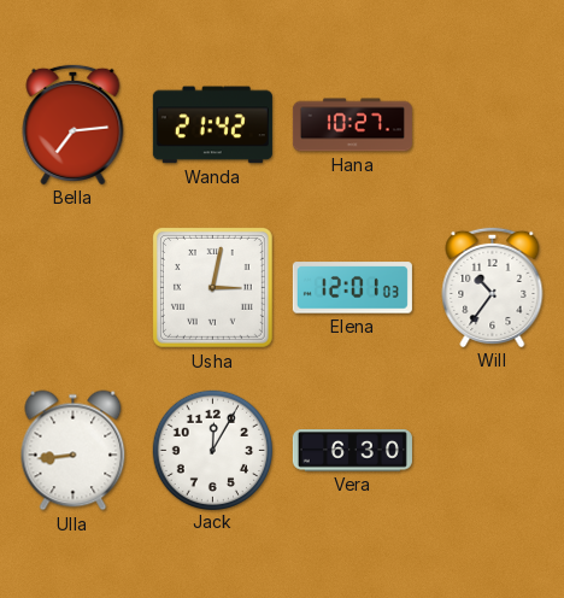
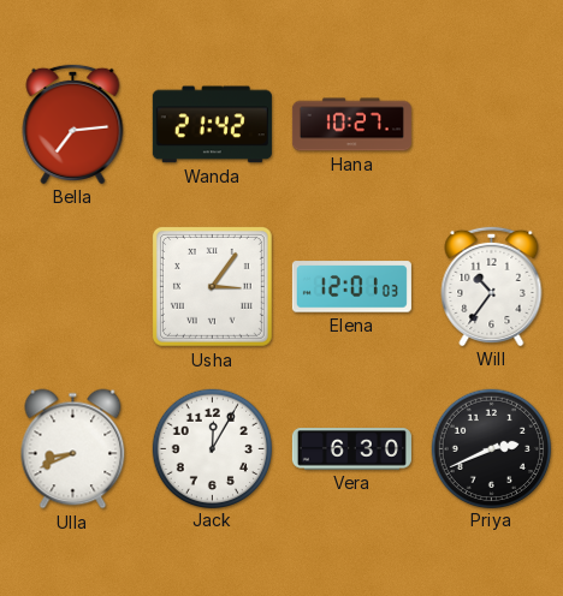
Usha: 3:02 -> 3:06
Ulla: 8:44 -> 8:41
Priya: none -> 2:41
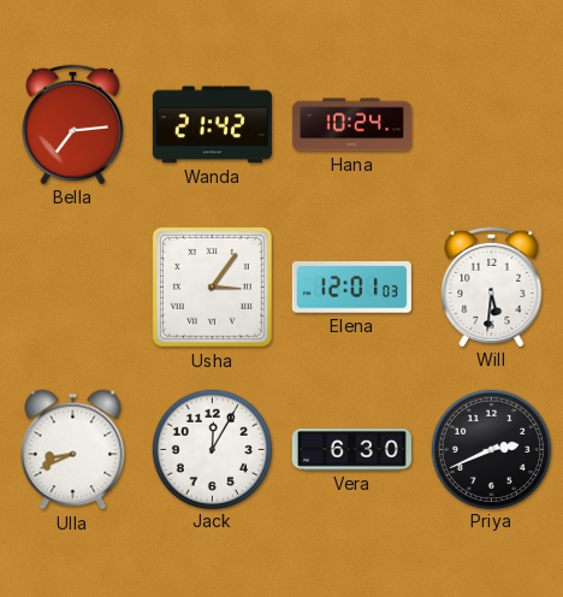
Hana: 10:27 -> 10:24
Will: 10:36 -> 5:31
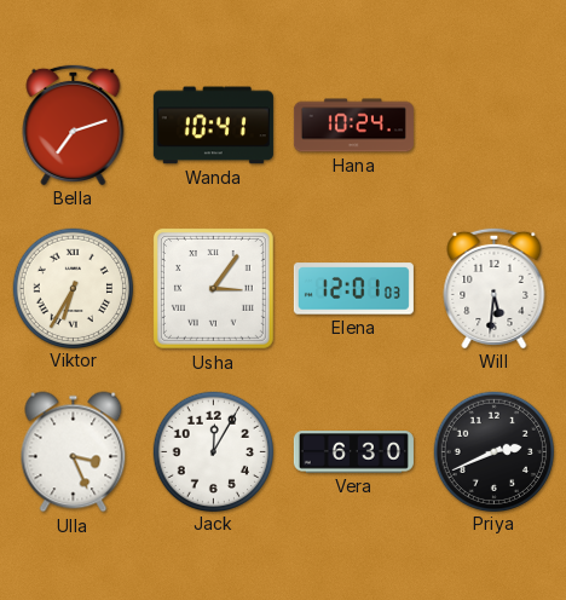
Bella: 7:14 -> 7:12
Wanda: 21:42 -> 10:41
Viktor: none -> 6:35
Ulla: 8:41 -> 3:26
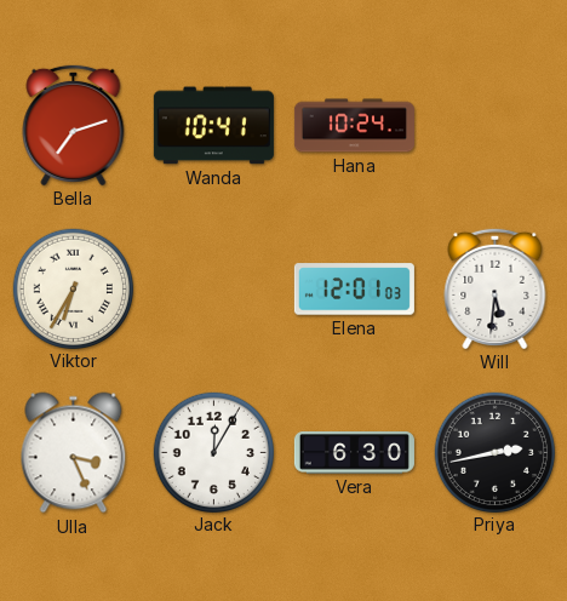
Usha: 3:06 -> none
Priya: 2:41 -> 2:43
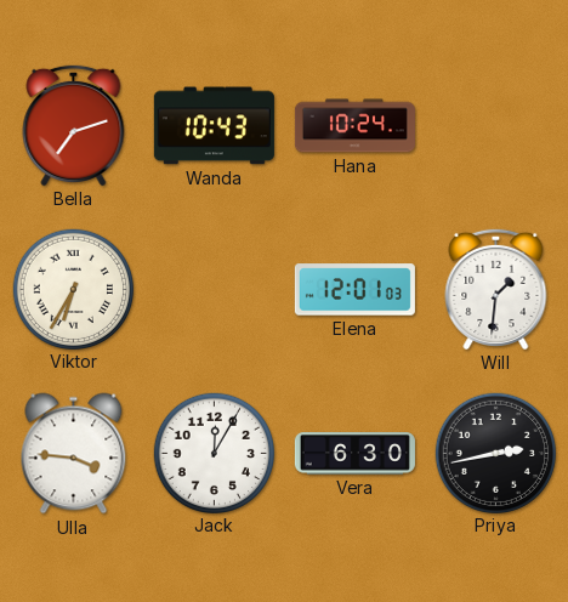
Wanda: 10:41 -> 10:43
Will: 5:31 -> 1:31
Ulla: 3:26 -> 3:46
